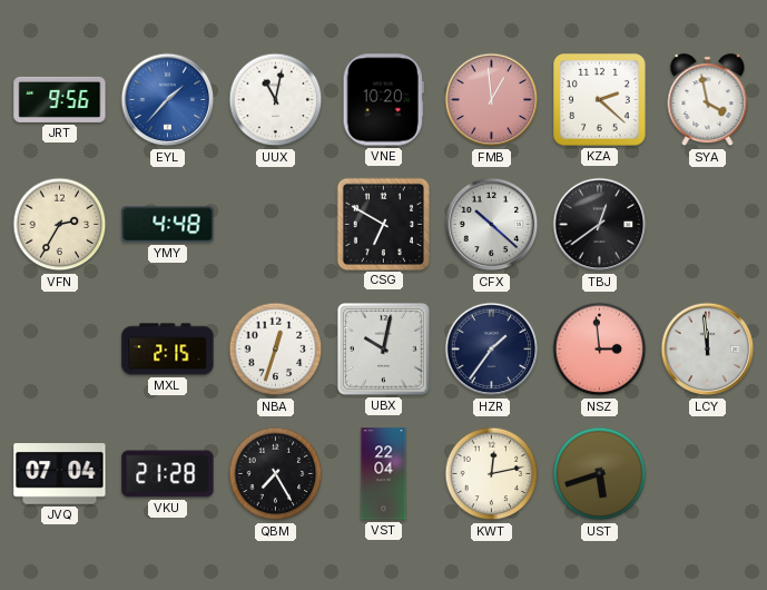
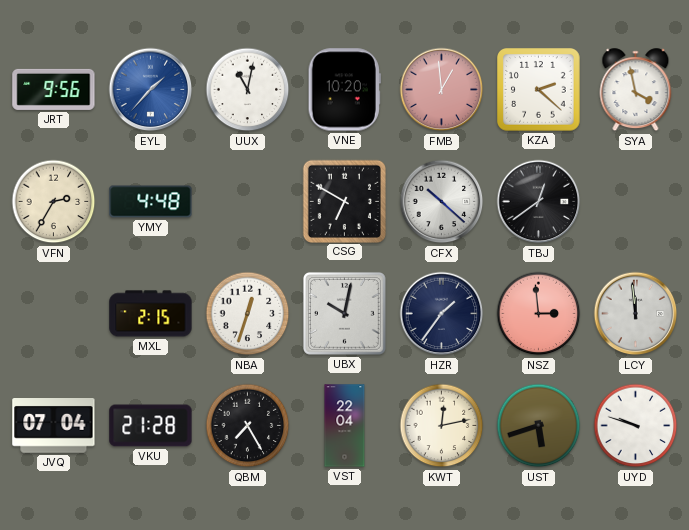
UYD: none -> 9:48
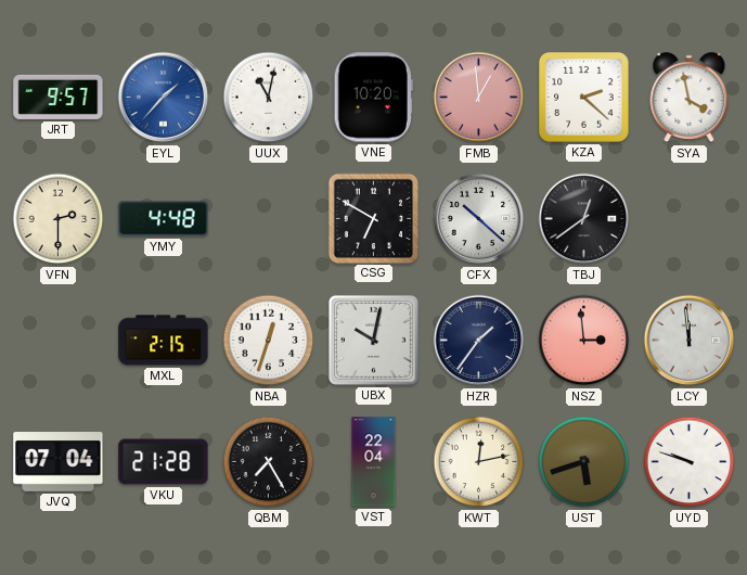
JRT: 9:56 -> 9:57
VFN: 2:35 -> 2:30
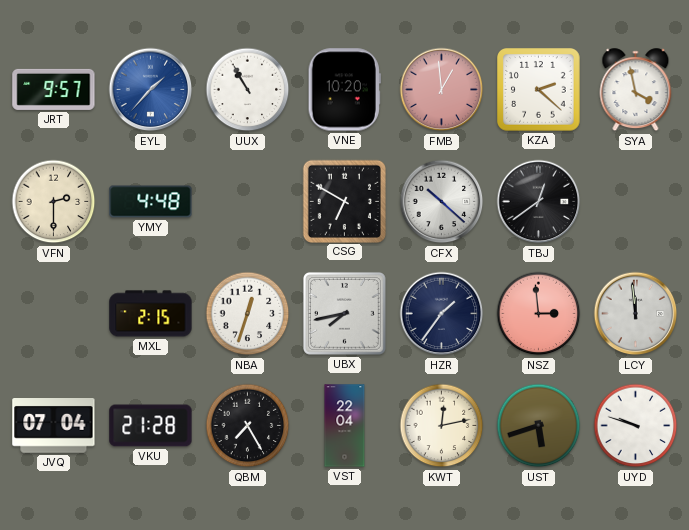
UUX: 11:02 -> 10:55
UBX: 10:02 -> 7:43
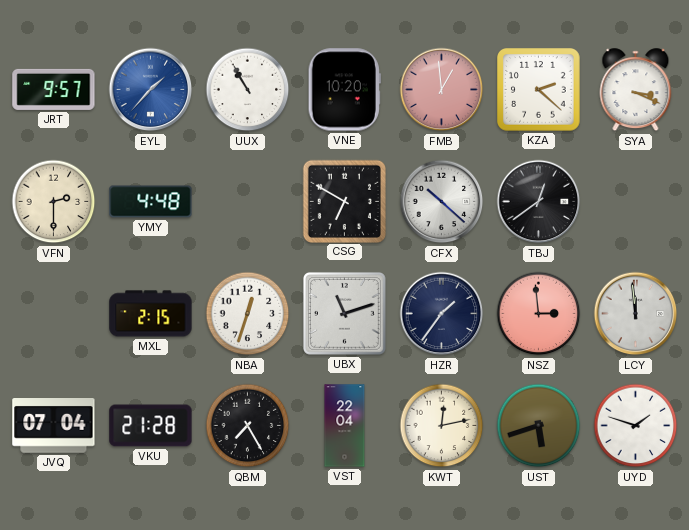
SYA: 3:58 -> 3:19
UBX: 7:43 -> 11:12
UYD: 9:48 -> 1:48
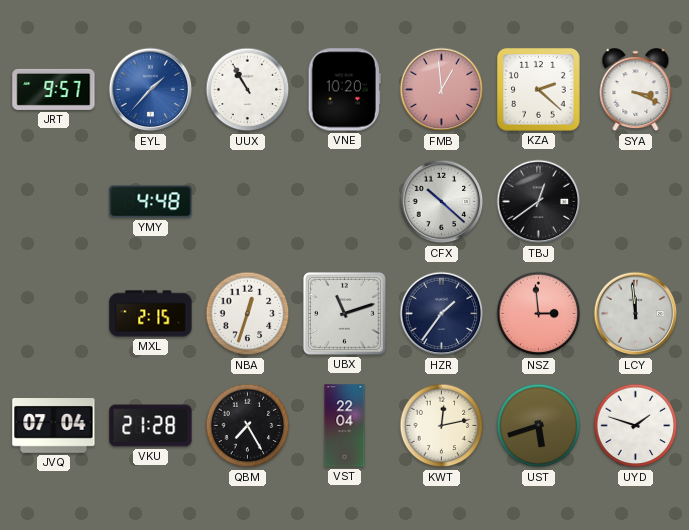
VFN: 2:30 -> none
CSG: 6:50 -> none
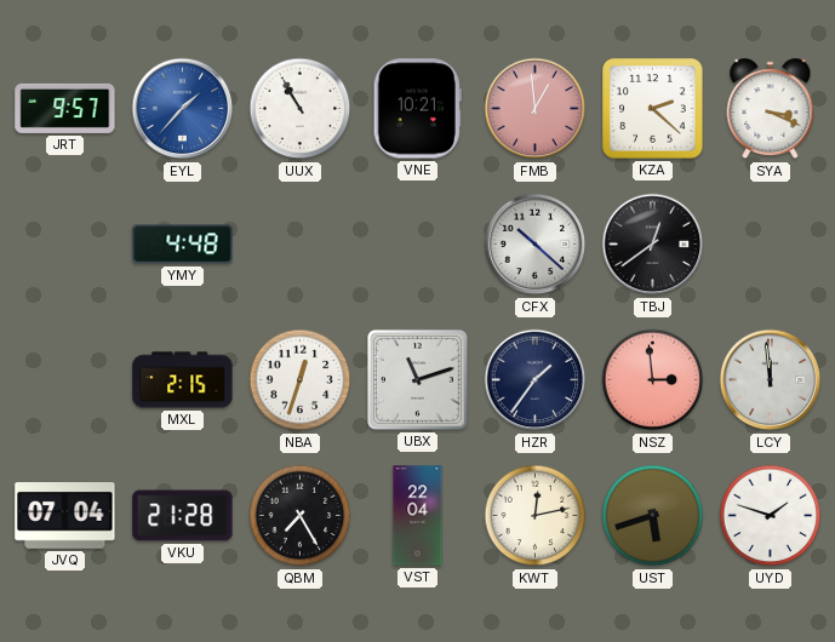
VNE: 10:20 -> 10:21
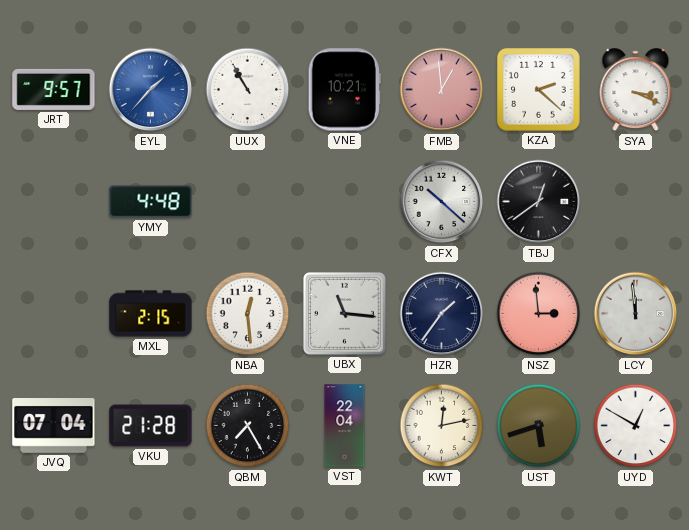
NBA: 12:33 -> 12:29
UBX: 11:12 -> 11:16
UYD: 1:48 -> 12:50
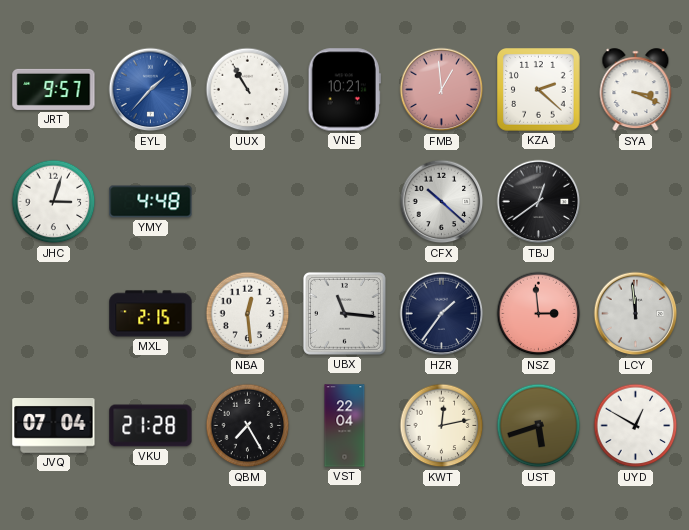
JHC: none -> 3:03
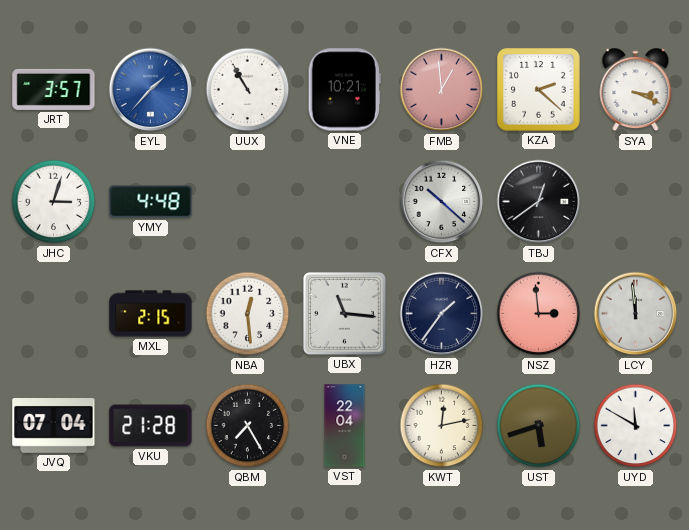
JRT: 9:57 -> 3:57
UYD: 12:50 -> 11:50
